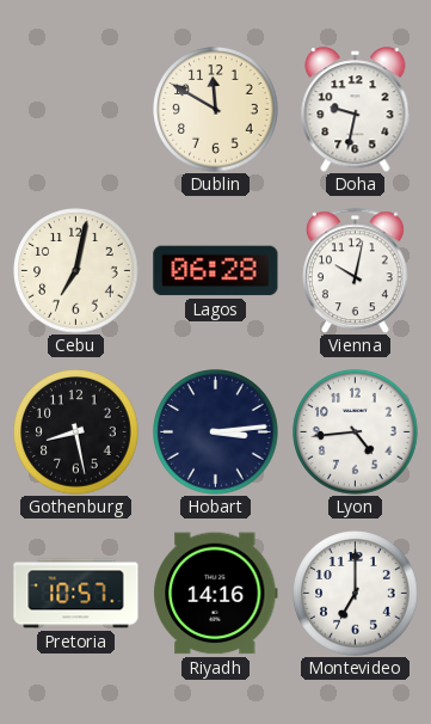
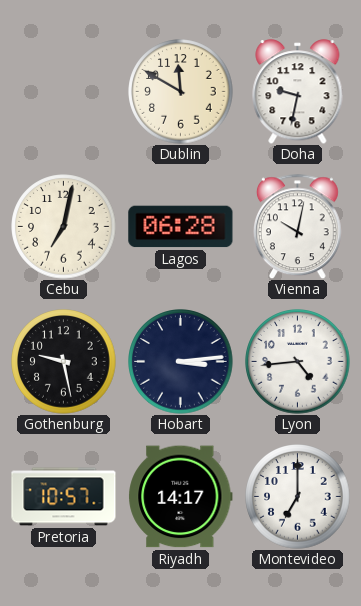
Gothenburg: 8:28 -> 9:28
Riyadh: 14:16 -> 14:17
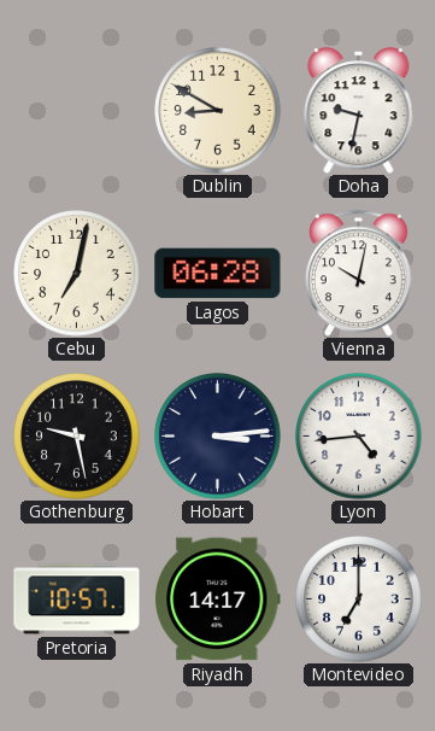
Dublin: 11:50 -> 8:50
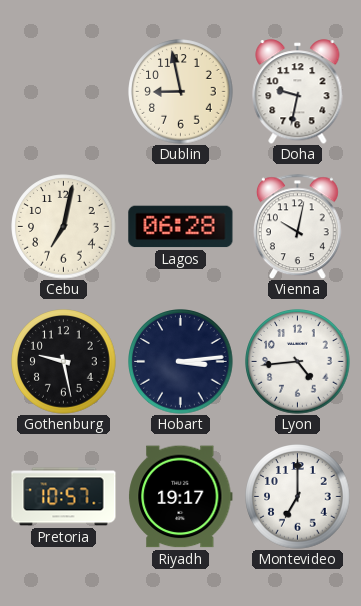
Dublin: 8:50 -> 8:58
Riyadh: 14:17 -> 19:17
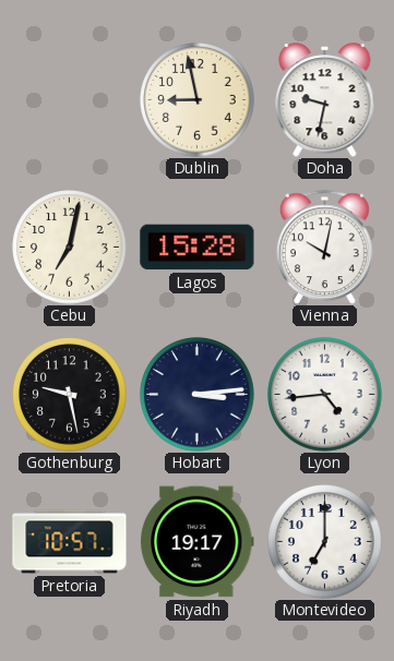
Lagos: 06:28 -> 15:28
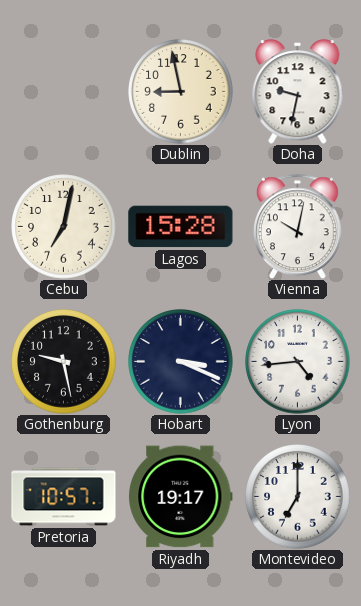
Hobart: 3:14 -> 3:19
